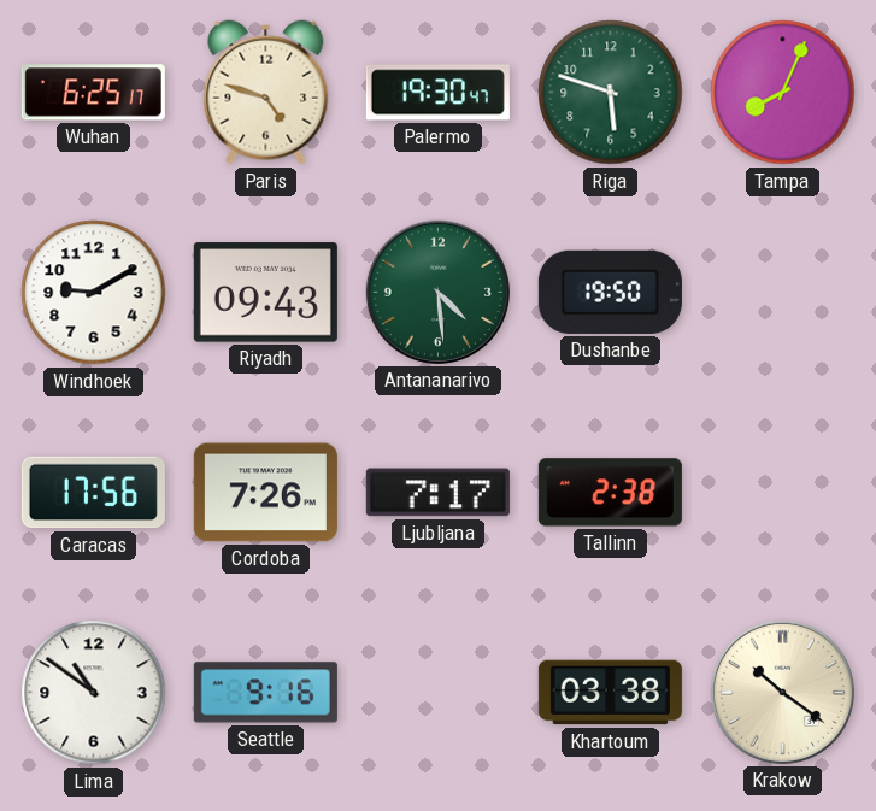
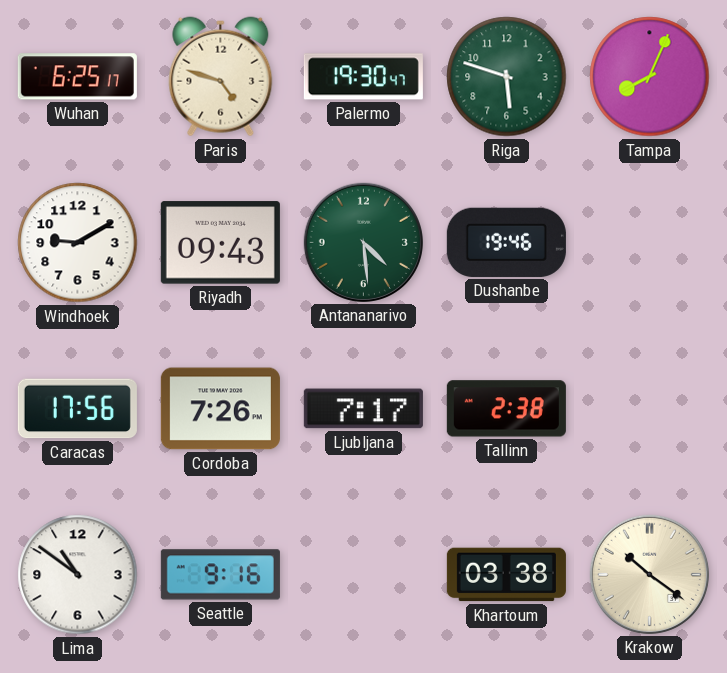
Dushanbe: 19:50 -> 19:46
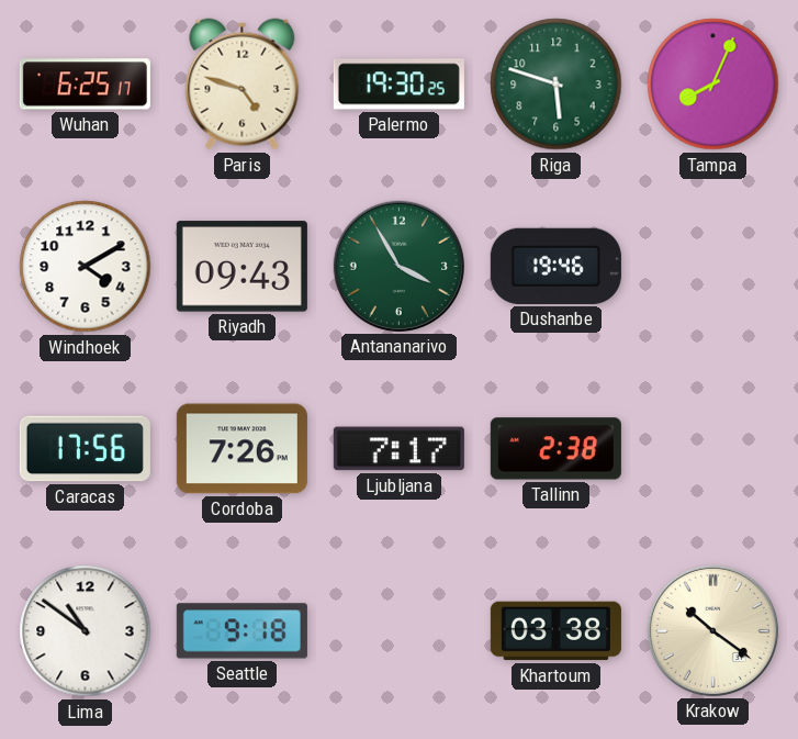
Palermo: 19:30:47 -> 19:30:25
Windhoek: 9:10 -> 4:10
Antananarivo: 4:29 -> 3:55
Seattle: 9:16 -> 9:18
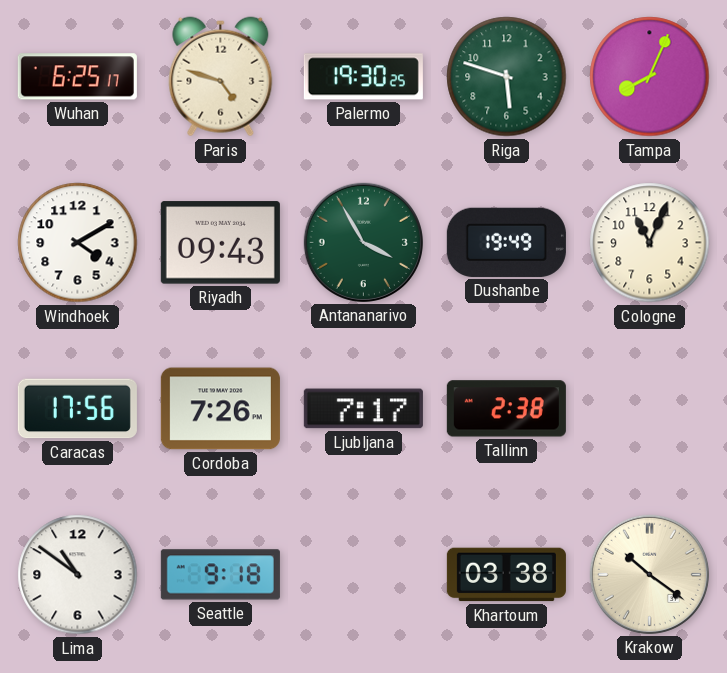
Dushanbe: 19:46 -> 19:49
Cologne: none -> 11:04
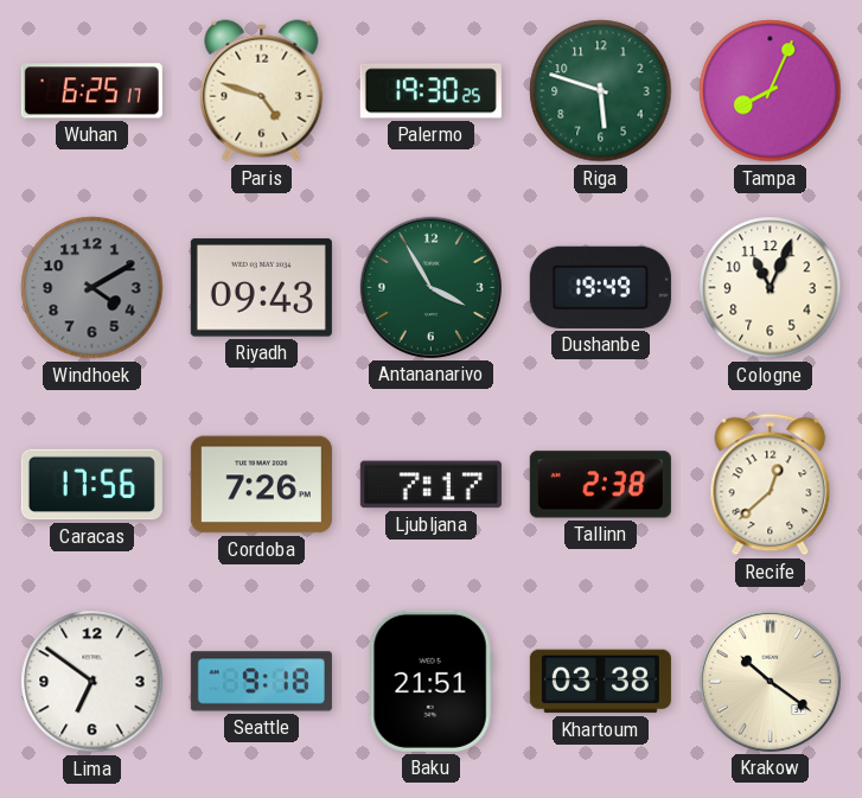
Windhoek dial: white -> grey
Recife: none -> 12:38
Lima: 10:51 -> 6:51
Baku: none -> 21:51
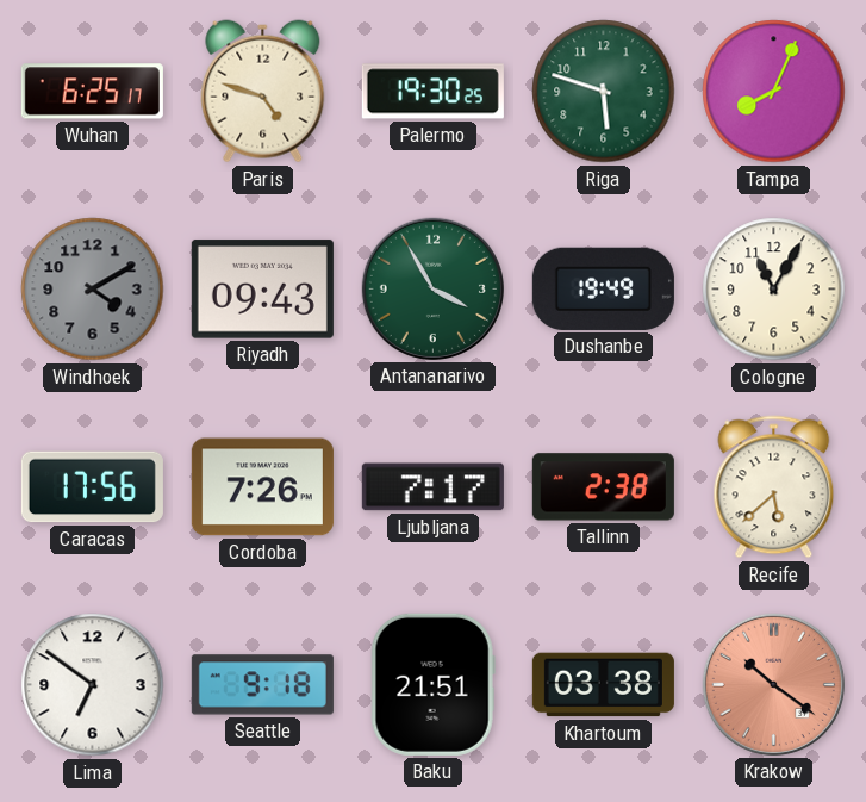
Cologne: 11:04 -> 11:05
Recife: 12:38 -> 5:38
Krakow dial: cream -> salmon
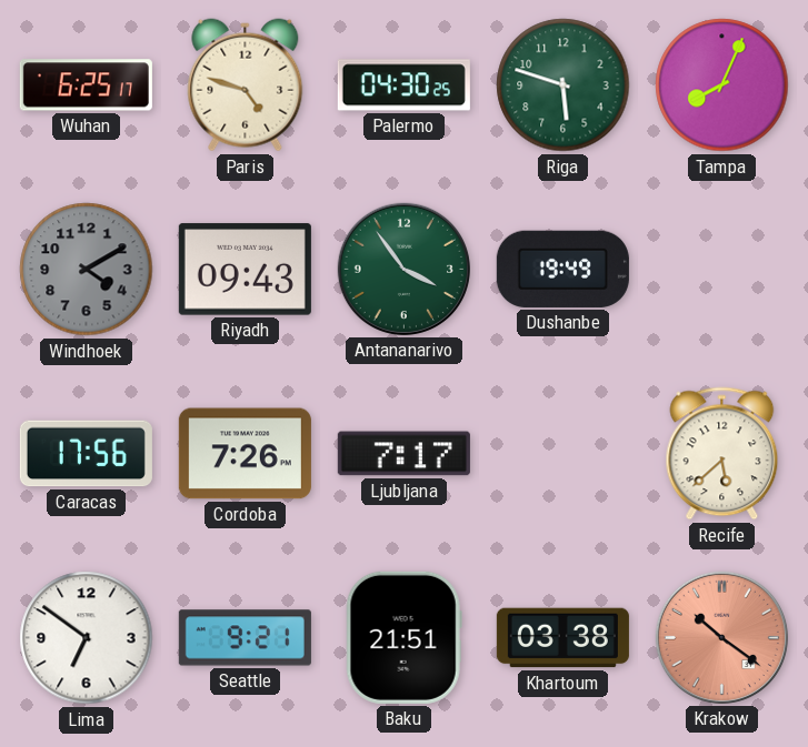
Palermo: 19:30 -> 04:30
Antananarivo: 3:55 -> 3:54
Cologne: 11:05 -> none
Tallinn: 2:38 -> none
Seattle: 9:18 -> 9:21
